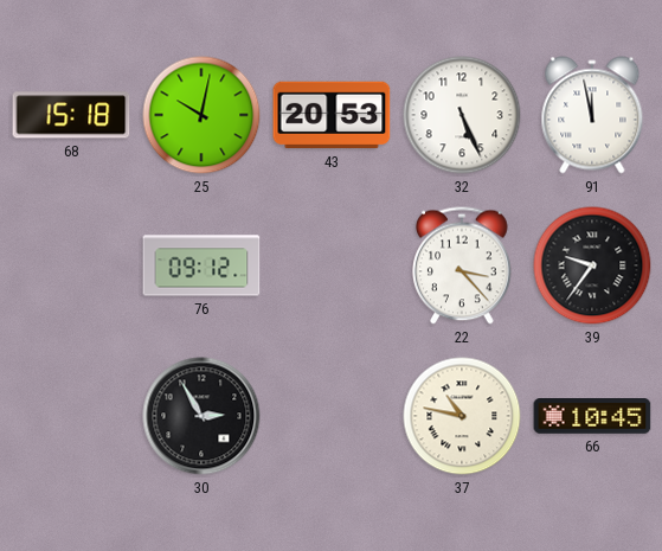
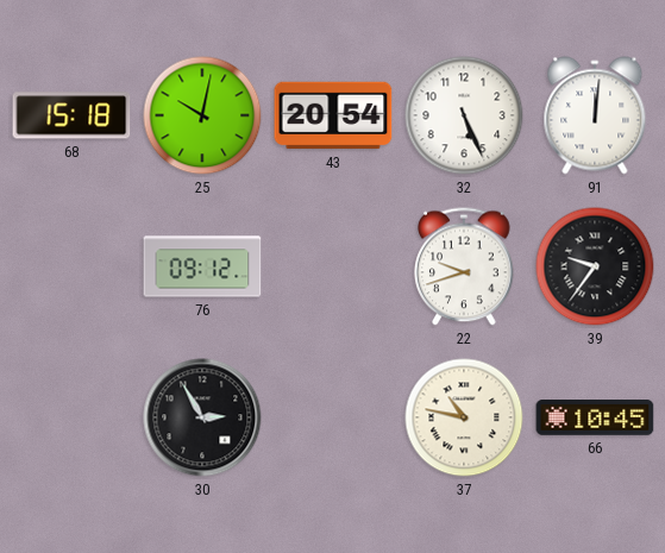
43: 20:53 -> 20:54
91: 11:58 -> 12:01
22: 3:23 -> 9:42
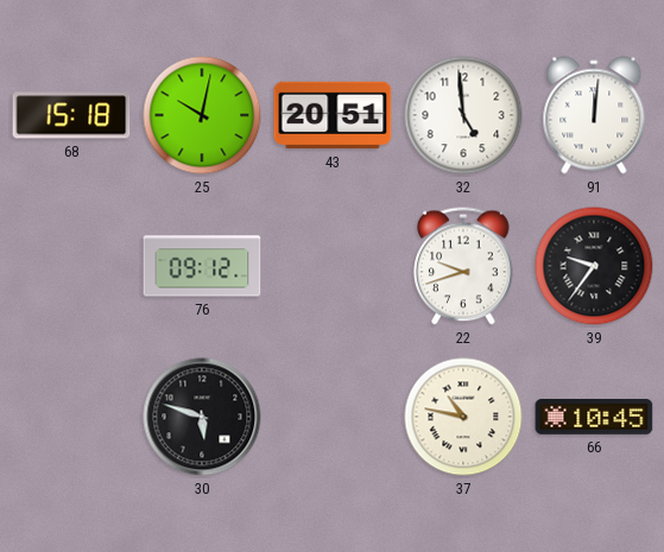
43: 20:54 -> 20:51
32: 5:26 -> 4:59
30: 2:55 -> 5:48
